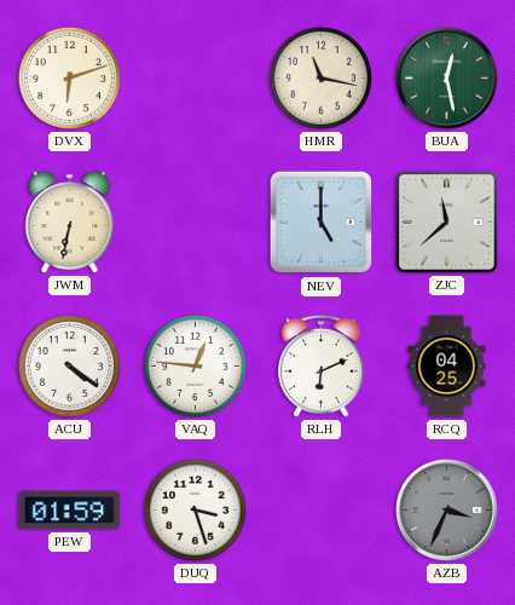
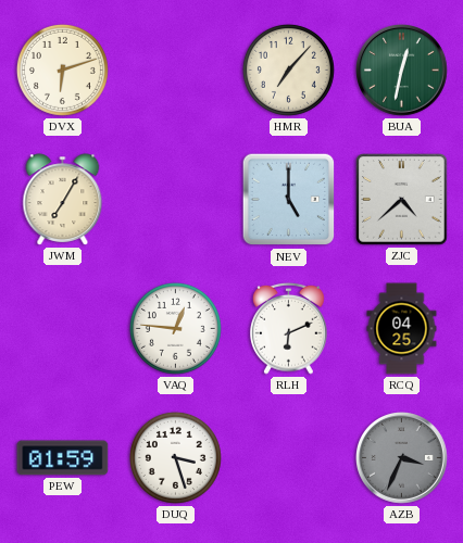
HMR: 11:17 -> 7:07
BUA: 12:28 -> 12:32
JWM: 6:32 -> 7:05
ZJC: 11:38 -> 4:38
ACU: 4:21 -> none
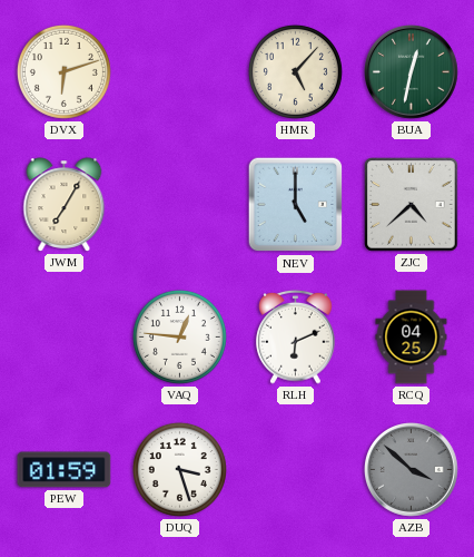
HMR: 7:07 -> 5:07
AZB: 3:34 -> 3:52
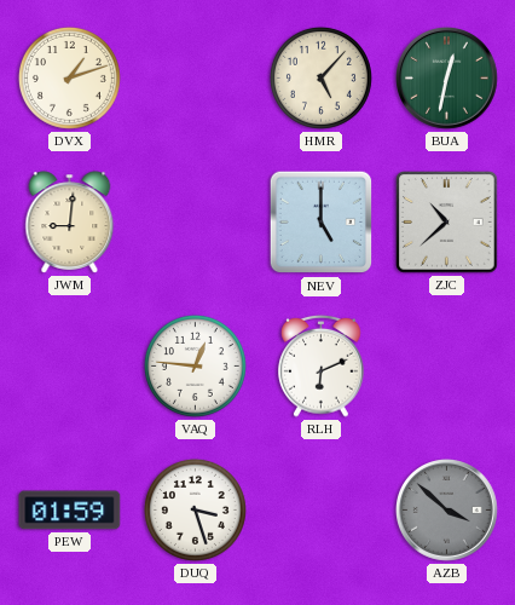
DVX: 6:12 -> 1:12
JWM: 7:05 -> 9:01
ZJC: 4:38 -> 10:38
RCQ: 04:25 -> none
